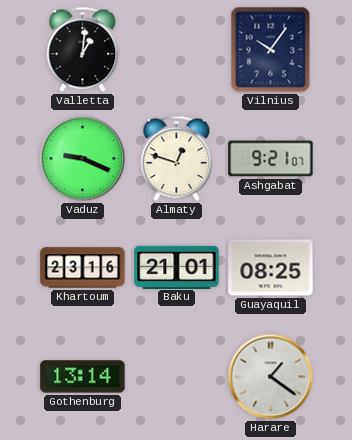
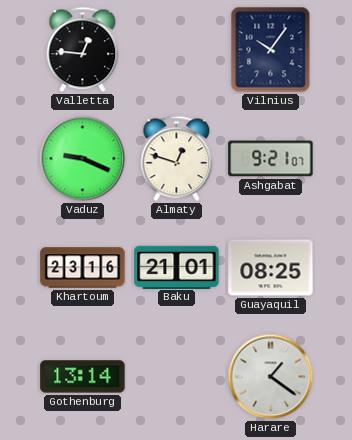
Valletta: 1:01 -> 12:46
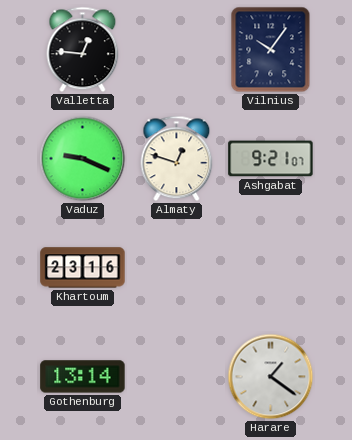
Baku: 21:01 -> none
Guayaquil: 08:25 -> none
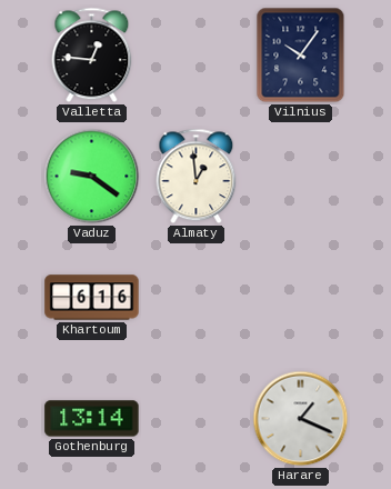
Vaduz: 9:19 -> 9:21
Almaty: 12:48 -> 12:59
Ashgabat: 9:21 -> none
Khartoum: 23:16 -> 6:16
Harare: 1:21 -> 1:19
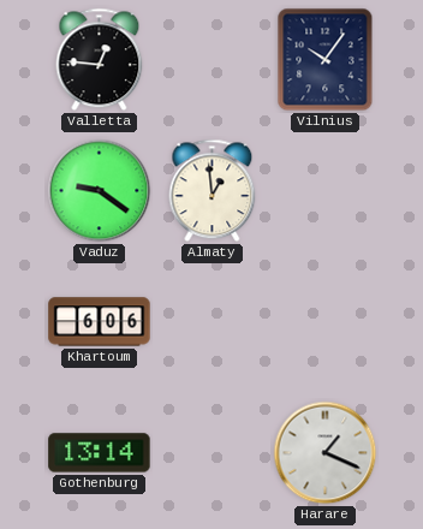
Khartoum: 6:16 -> 6:06
